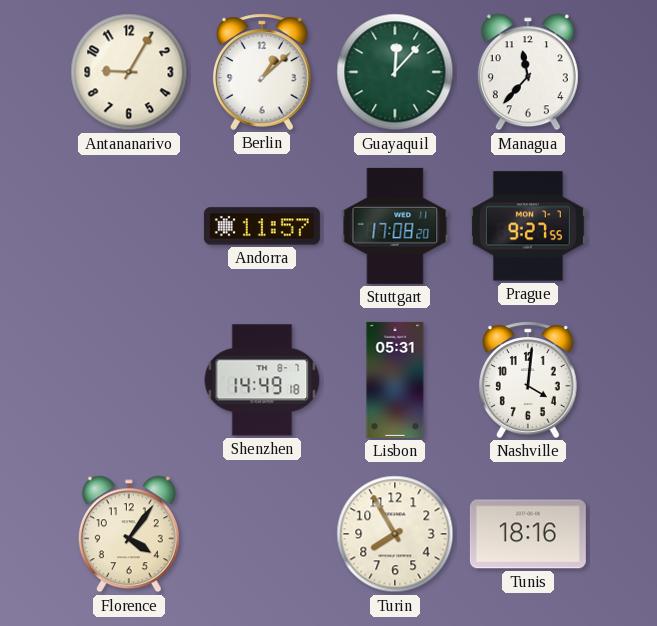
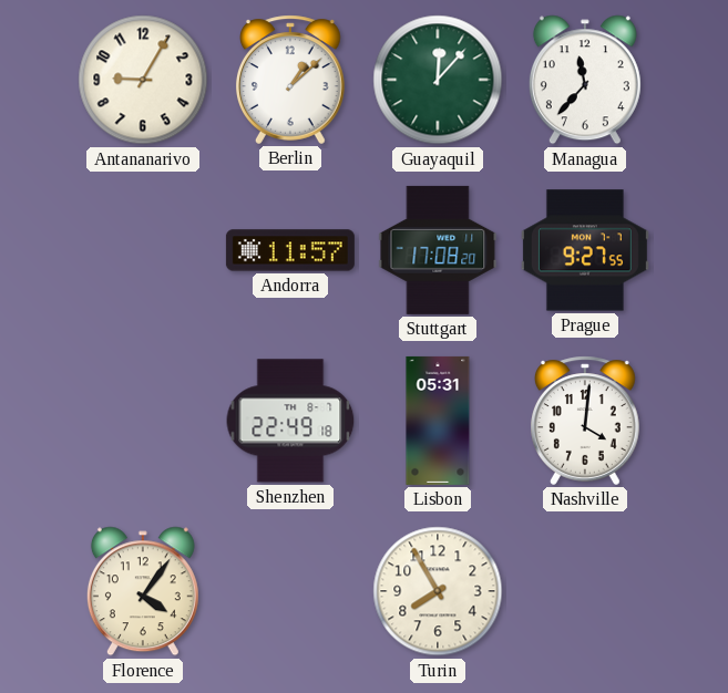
Shenzhen: 14:49 -> 22:49
Tunis: 18:16 -> none
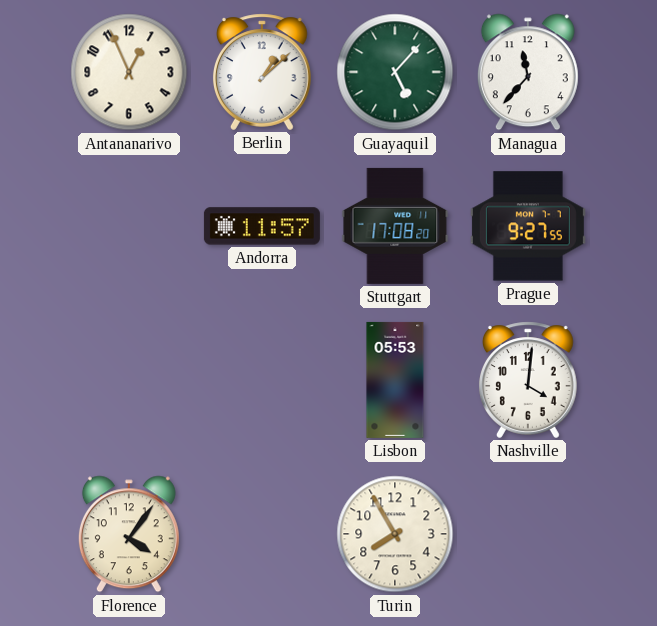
Antananarivo: 9:05 -> 12:56
Guayaquil: 12:07 -> 5:07
Shenzhen: 22:49 -> none
Lisbon: 05:31 -> 05:53
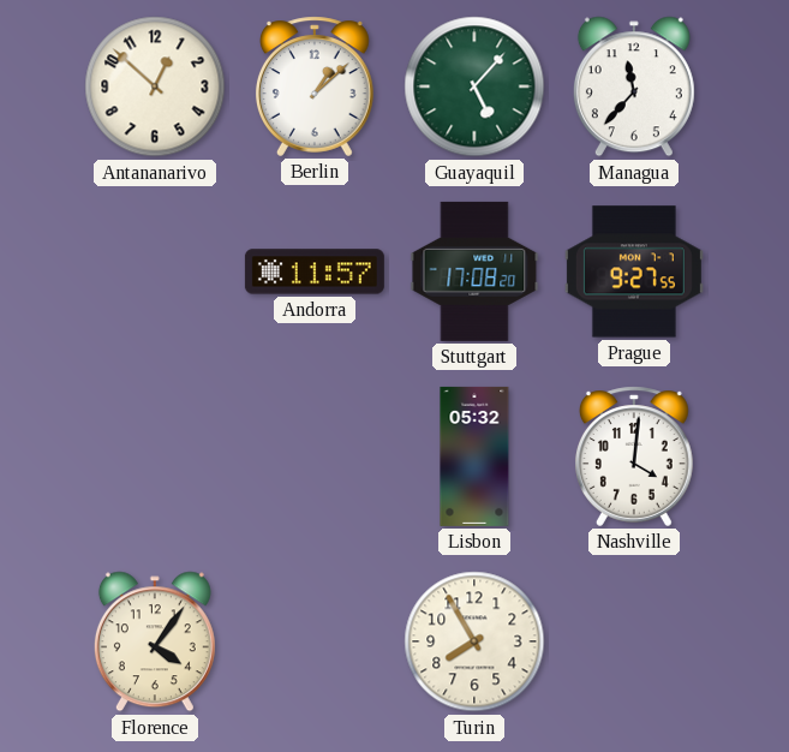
Antananarivo: 12:56 -> 12:52
Lisbon: 05:53 -> 05:32
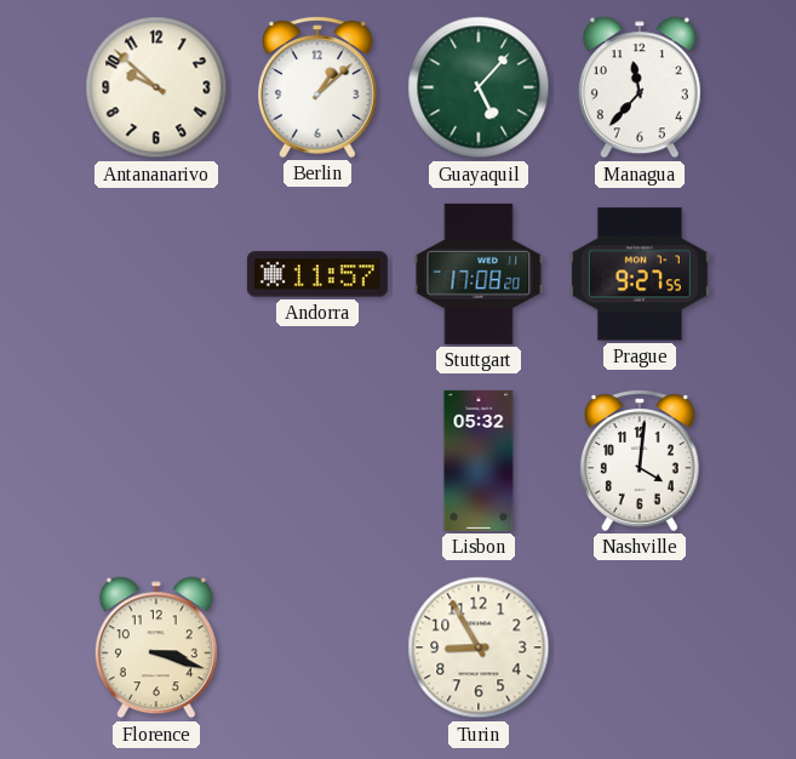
Antananarivo: 12:52 -> 9:52
Florence: 4:06 -> 3:18
Turin: 7:55 -> 8:55
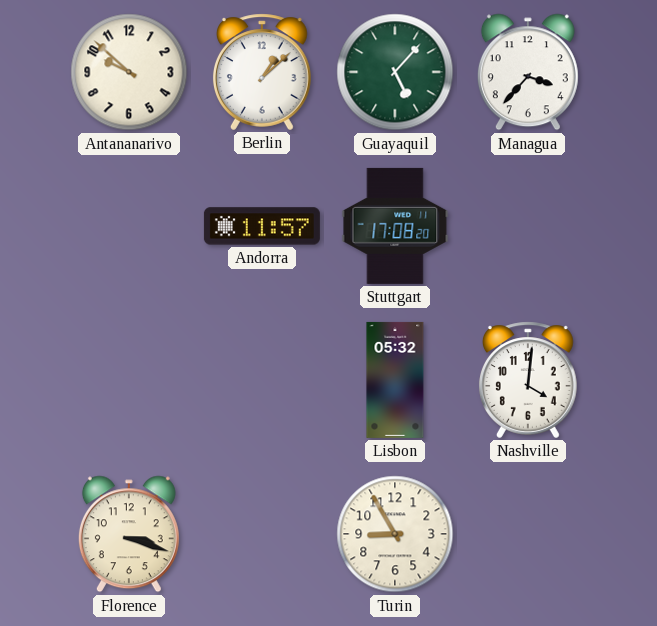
Managua: 11:37 -> 3:37
Prague: 9:27 -> none
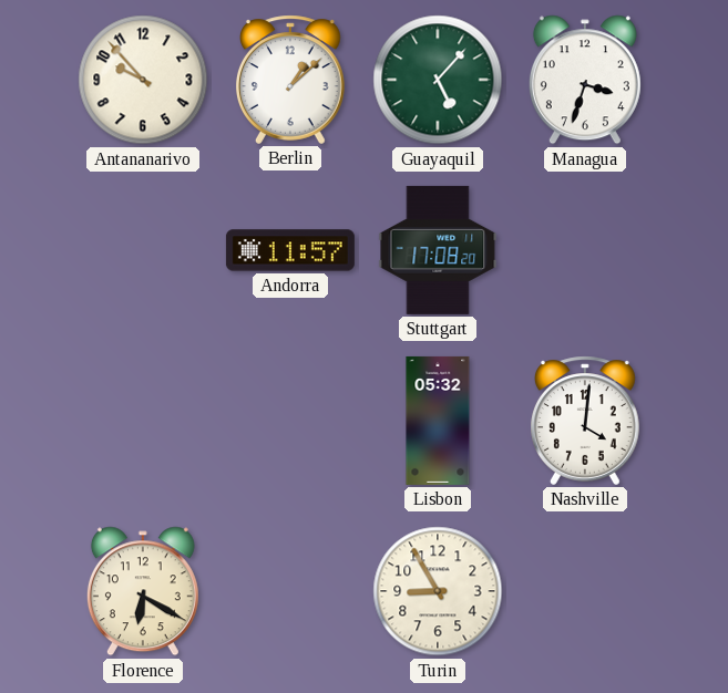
Antananarivo: 9:52 -> 9:53
Managua: 3:37 -> 3:33
Florence: 3:18 -> 6:20
